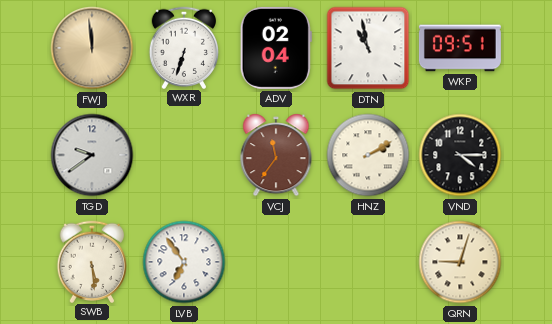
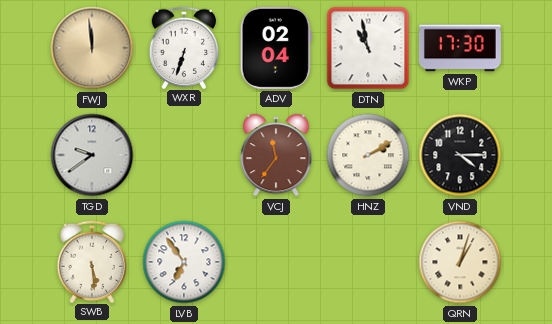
WKP: 09:51 -> 17:30
QRN: 9:03 -> 1:03
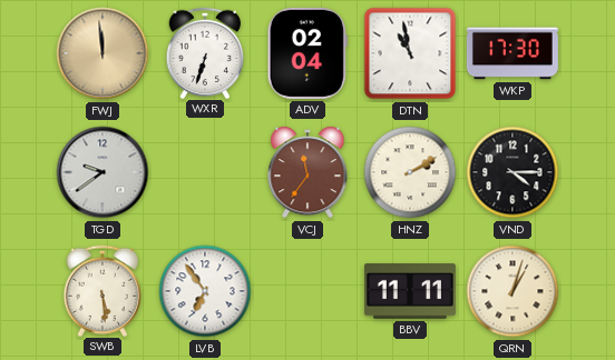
BBV: none -> 11:11
